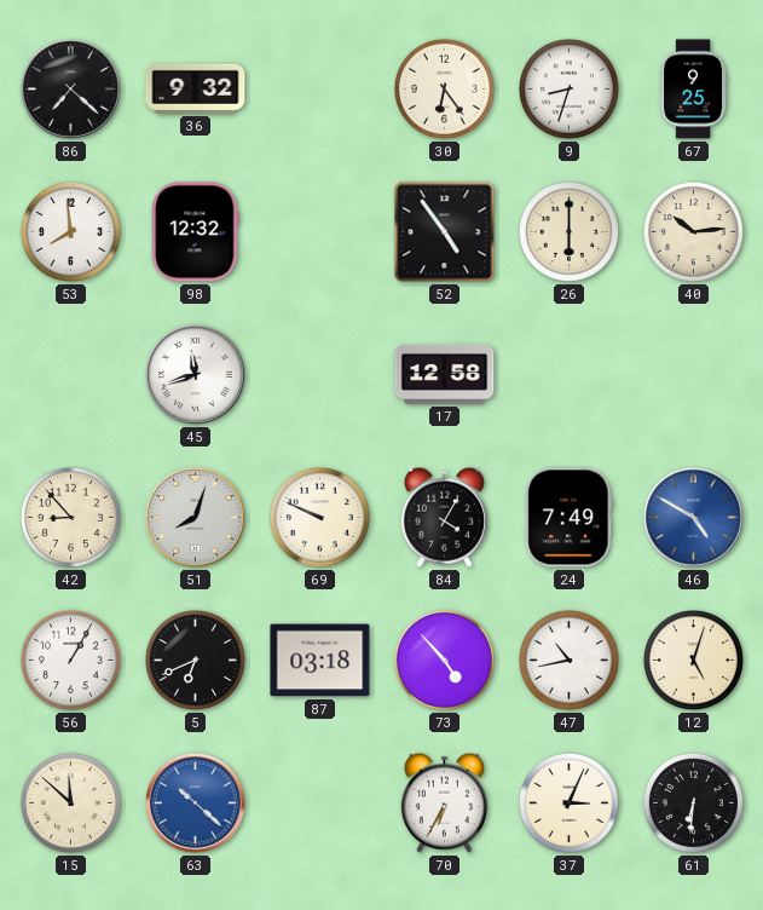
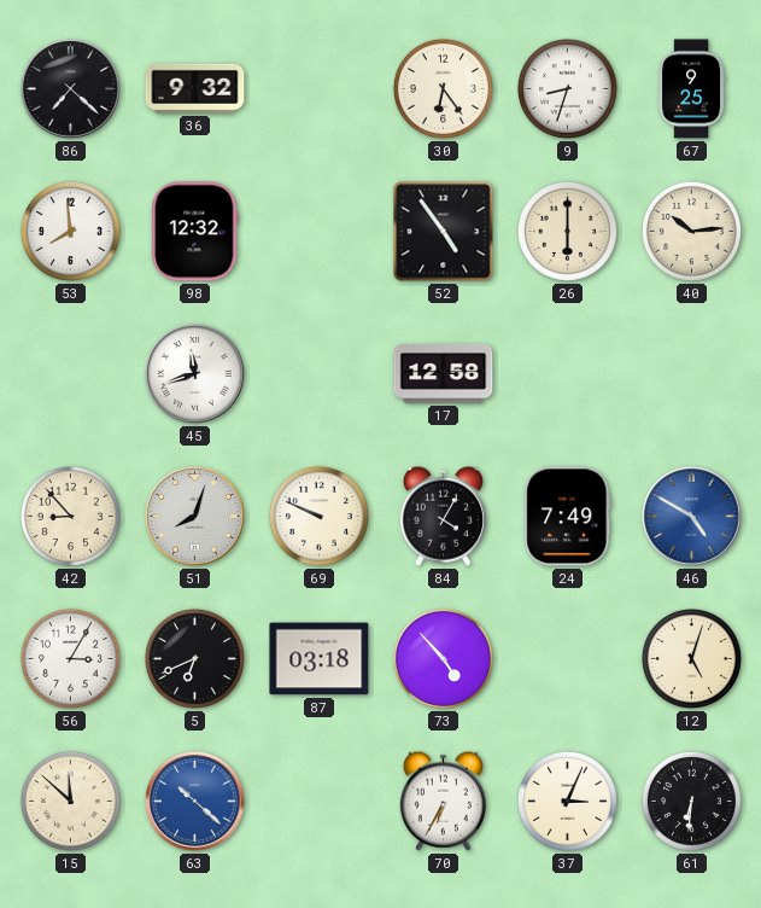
56: 1:05 -> 3:05
47: 10:43 -> none
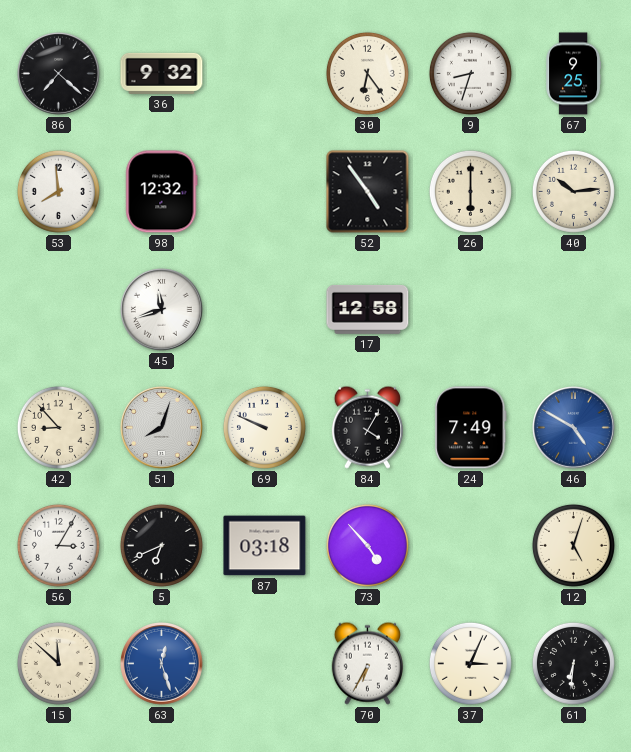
63: 10:22 -> 12:27
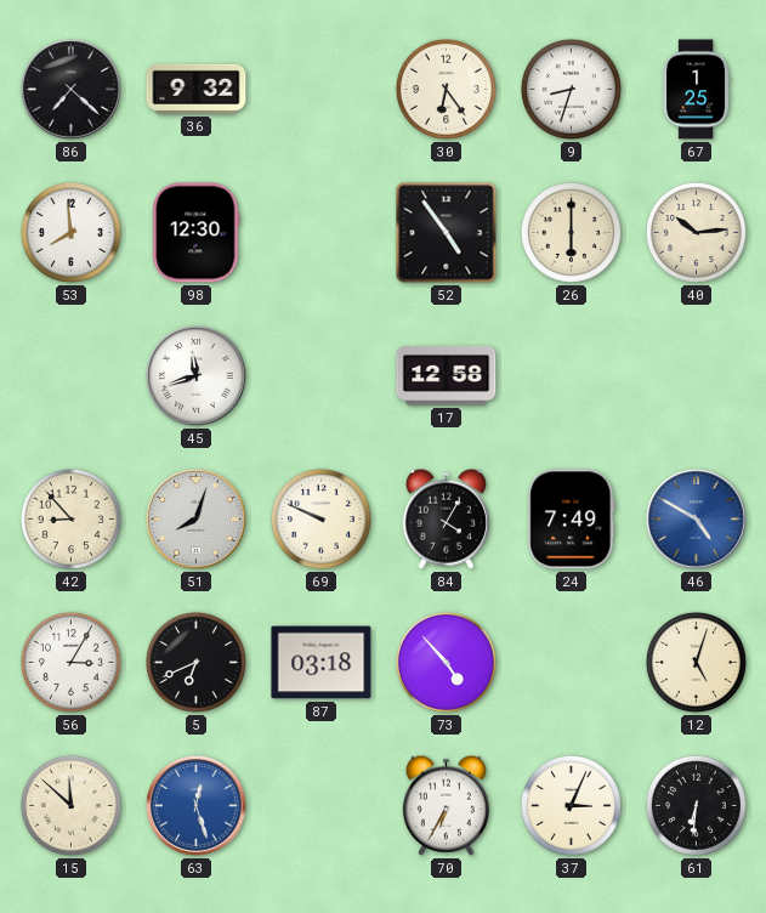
67: 9:25 -> 1:25
98: 12:32 -> 12:30
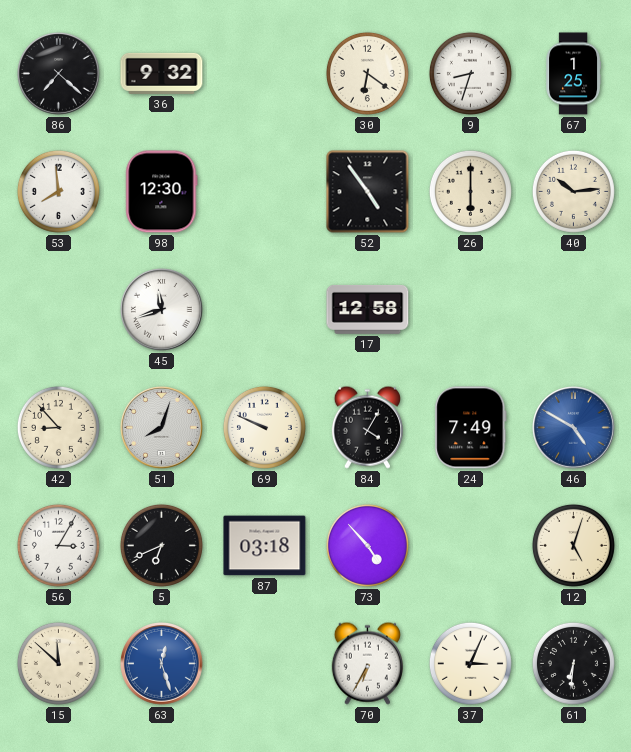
30: 6:24 -> 6:21
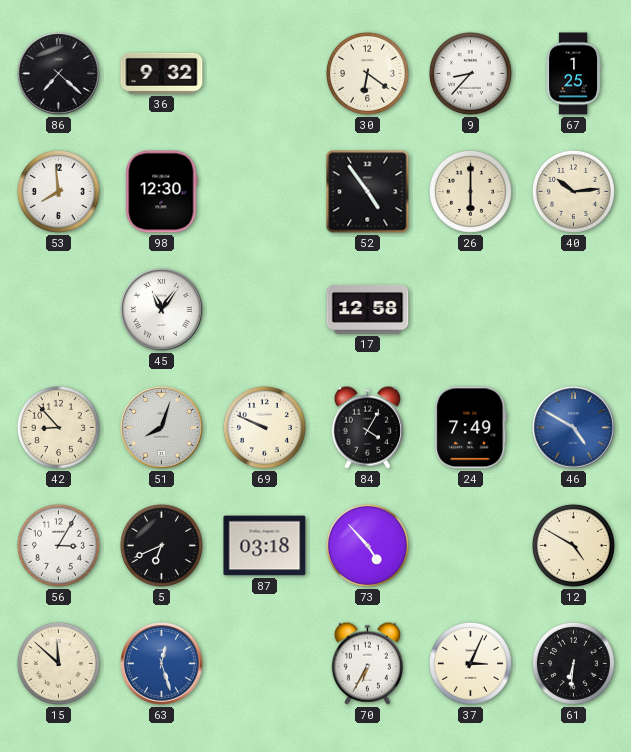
9: 8:33 -> 8:37
45: 11:42 -> 11:06
12: 5:03 -> 4:50
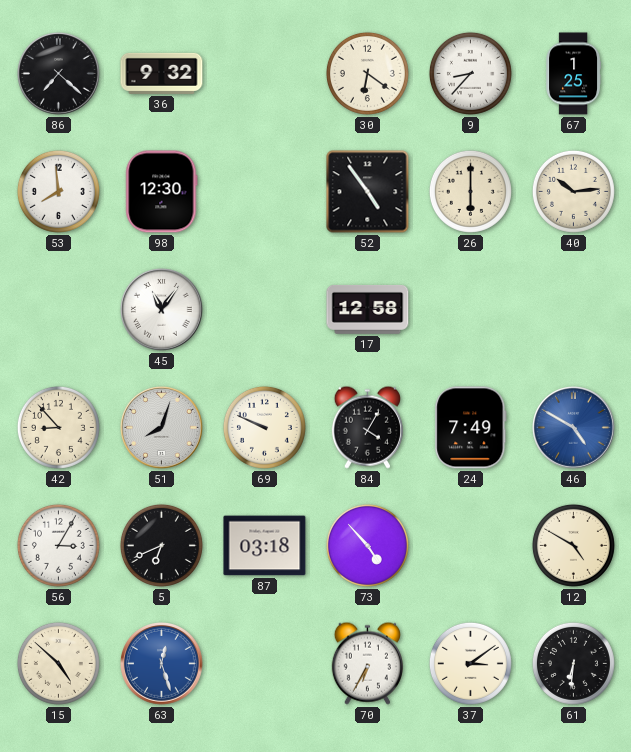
15: 11:52 -> 4:52
37: 3:04 -> 3:09
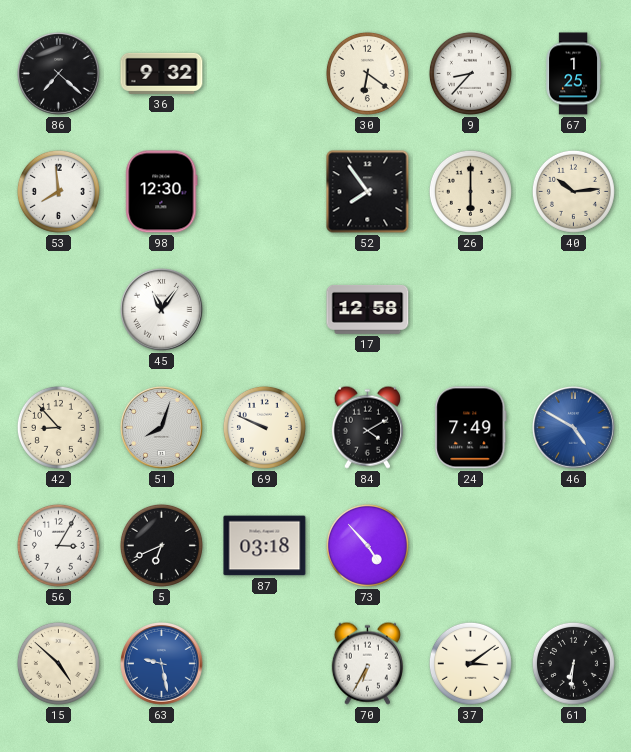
52: 4:54 -> 7:54
84: 4:05 -> 4:10
12: 4:50 -> none
63: 12:27 -> 9:28
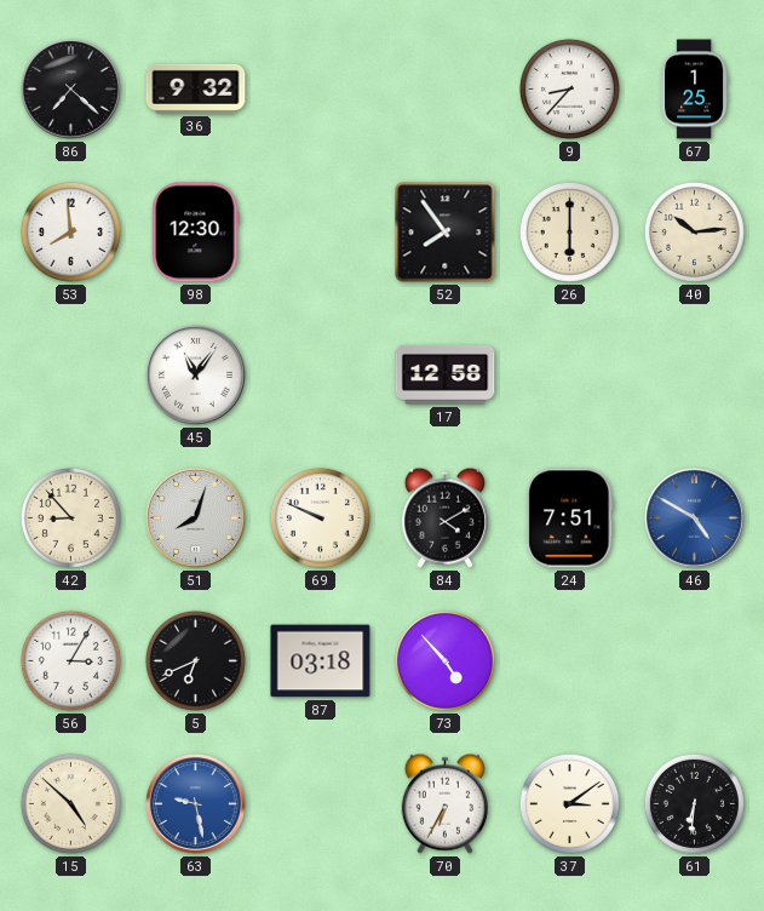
30: 6:21 -> none
24: 7:49 -> 7:51
